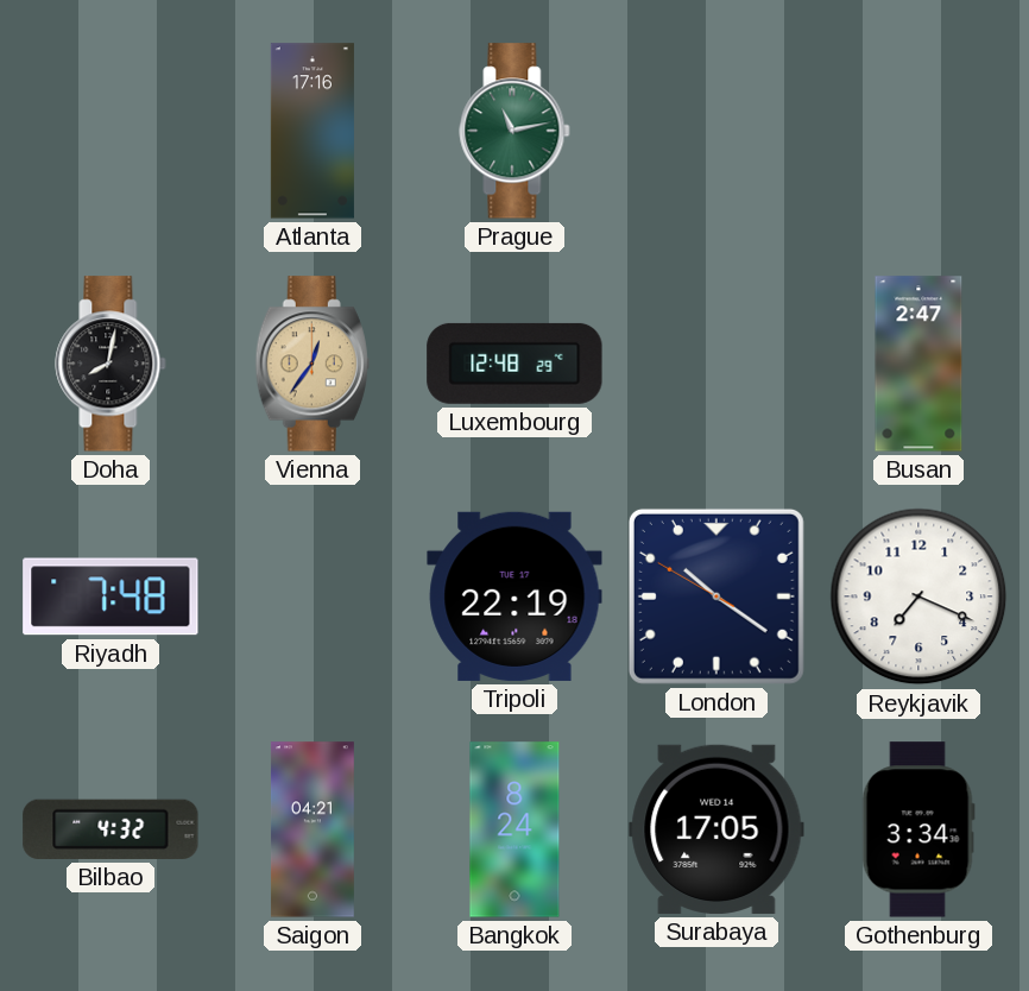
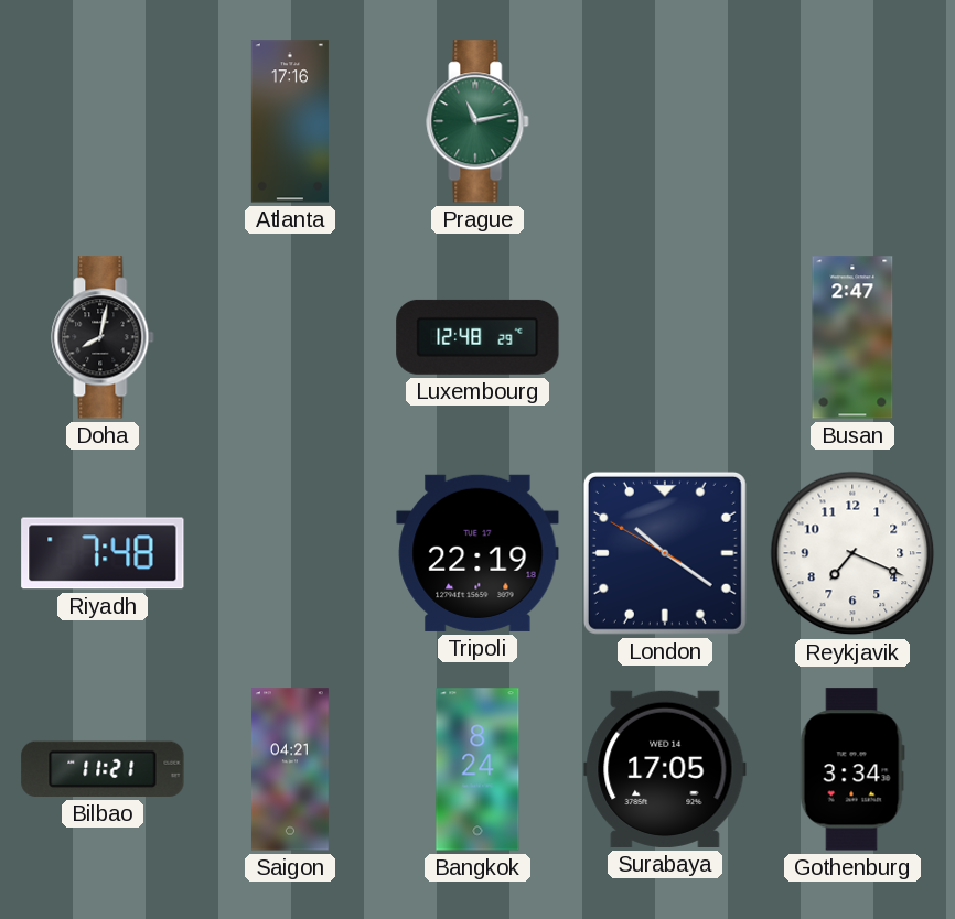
Vienna: 12:36 -> none
Bilbao: 4:32 -> 11:21
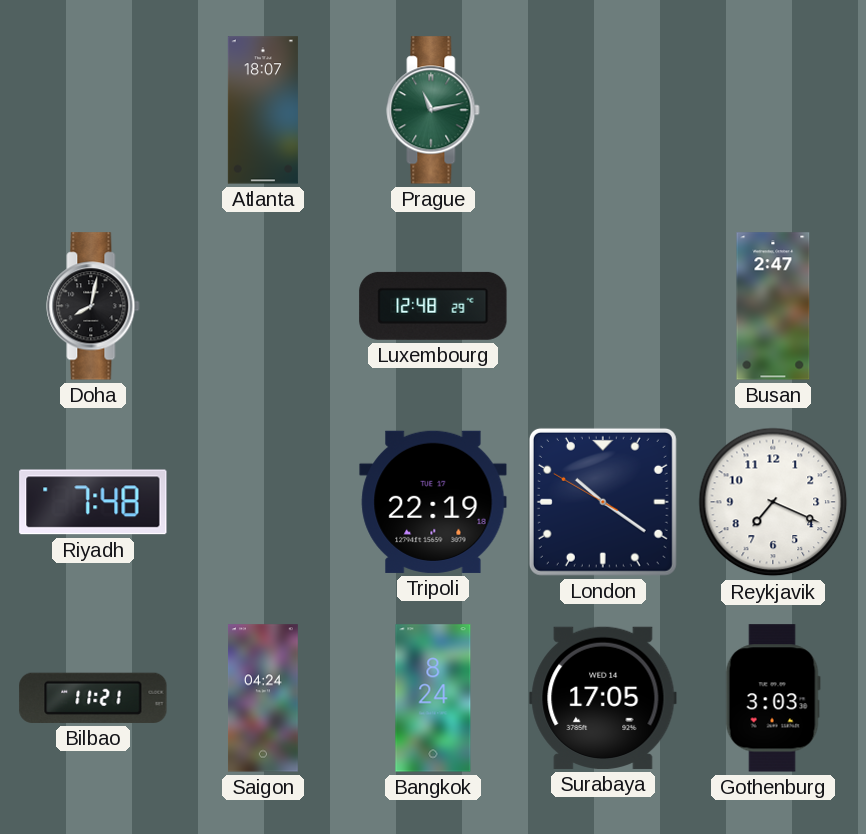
Atlanta: 17:16 -> 18:07
Saigon: 04:21 -> 04:24
Gothenburg: 3:34 -> 3:03
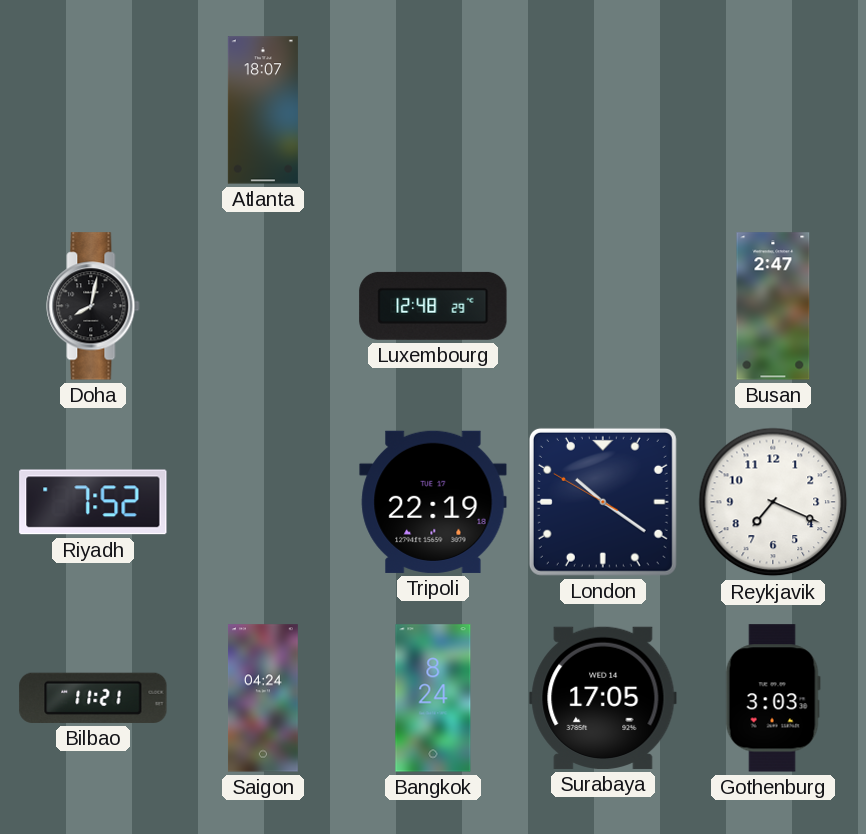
Prague: 11:13 -> none
Riyadh: 7:48 -> 7:52
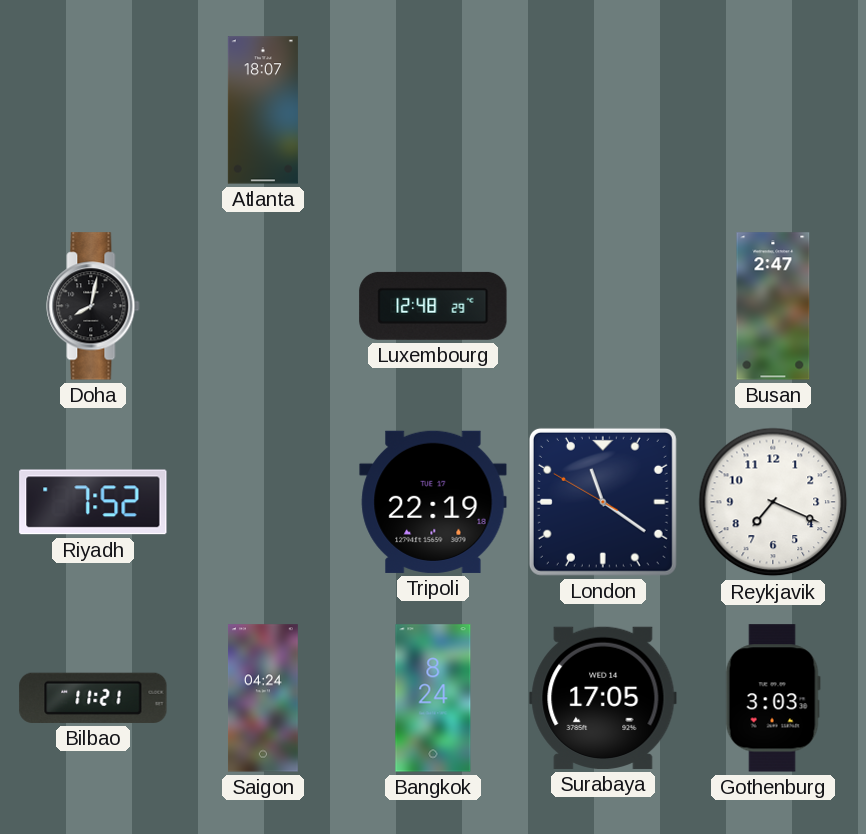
London: 10:20 -> 11:20
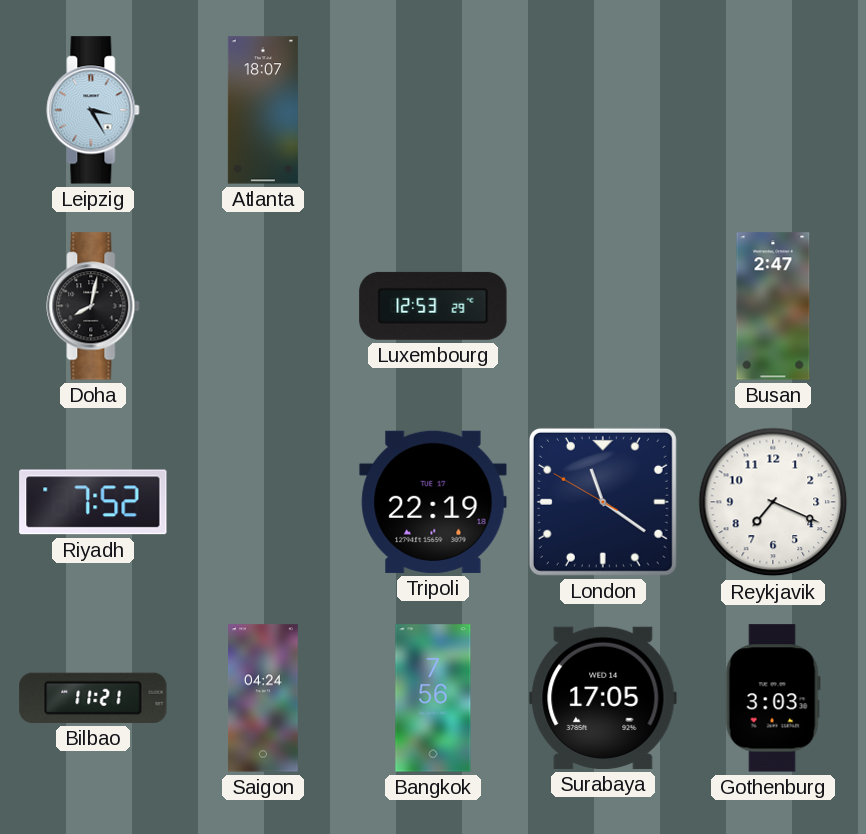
Leipzig: none -> 3:25
Luxembourg: 12:48 -> 12:53
Bangkok: 8:24 -> 7:56
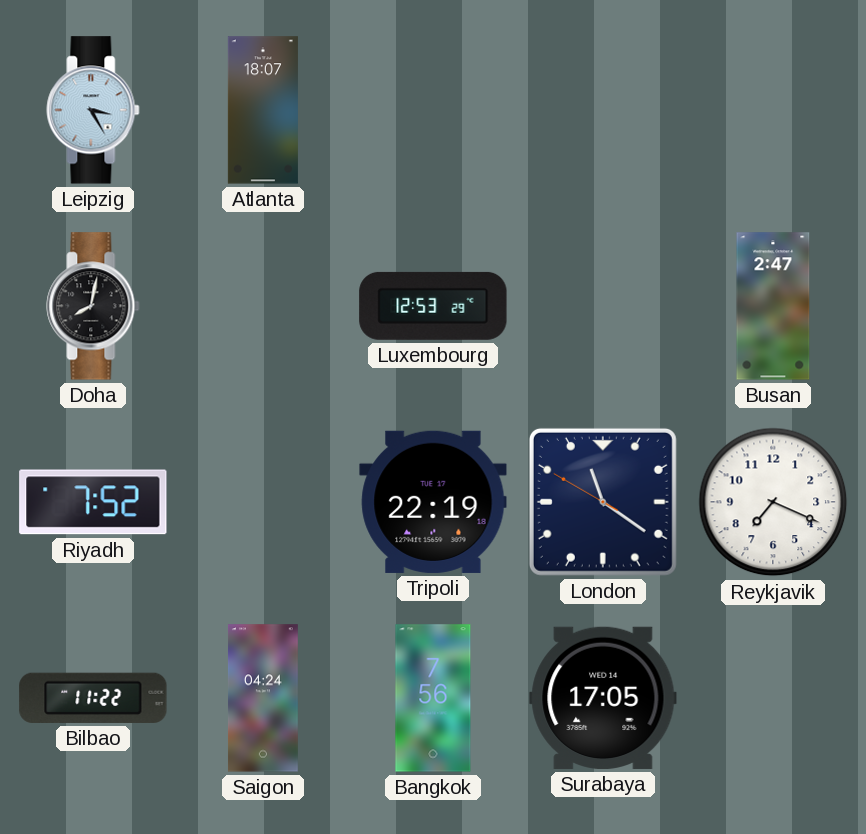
Bilbao: 11:21 -> 11:22
Gothenburg: 3:03 -> none
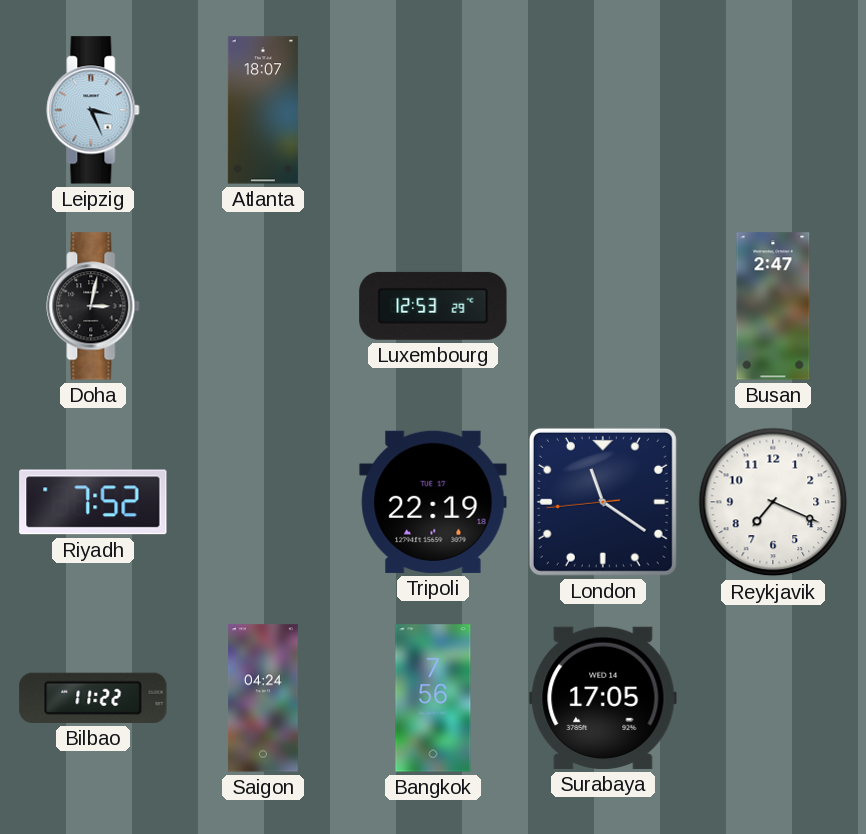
Leipzig: 3:25 -> 3:26
Doha: 8:02 -> 3:02
London: 11:20:50 -> 11:20:44
